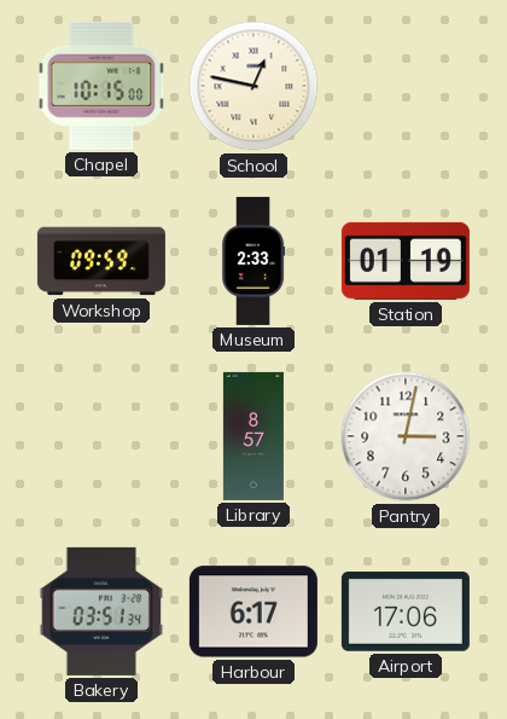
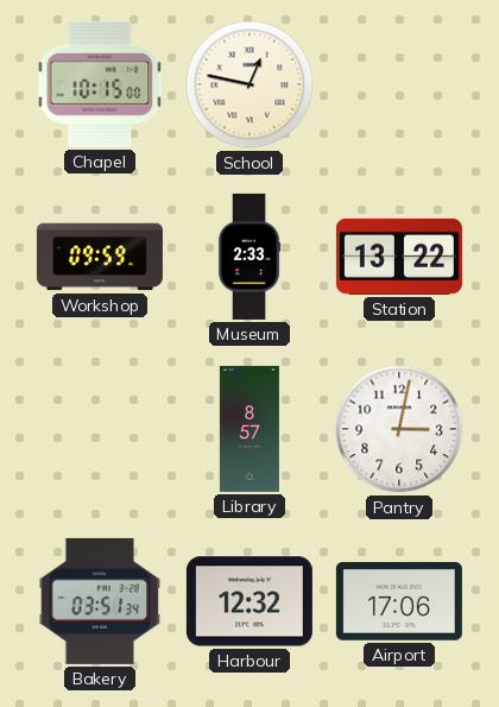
Station: 01:19 -> 13:22
Harbour: 6:17 -> 12:32
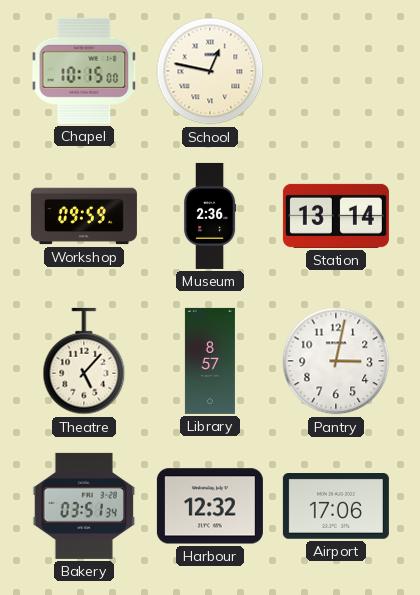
Museum: 2:33 -> 2:36
Station: 13:22 -> 13:14
Theatre: none -> 5:07
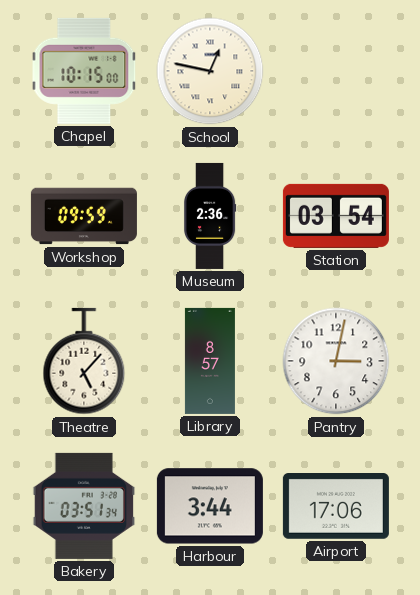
Station: 13:14 -> 03:54
Harbour: 12:32 -> 3:44
